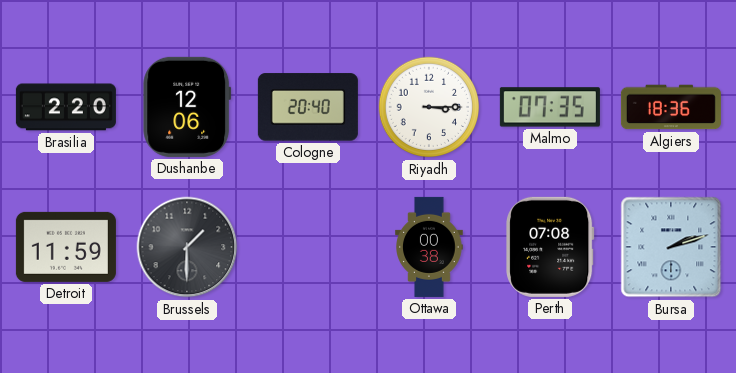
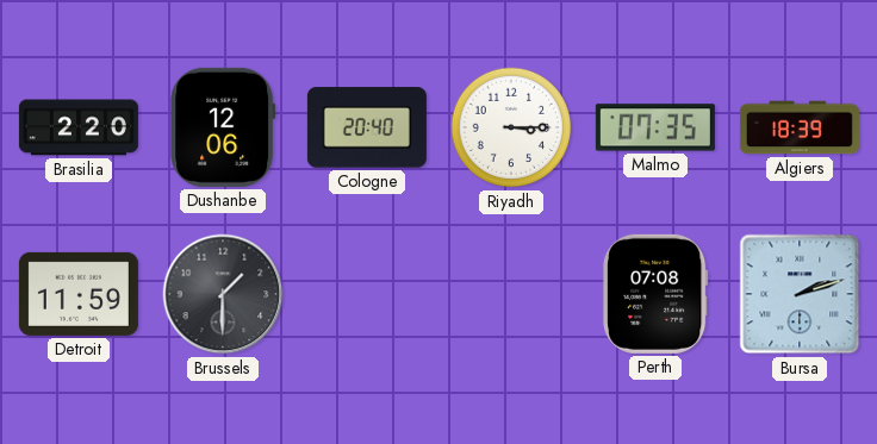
Algiers: 18:36 -> 18:39
Ottawa: 00:38 -> none
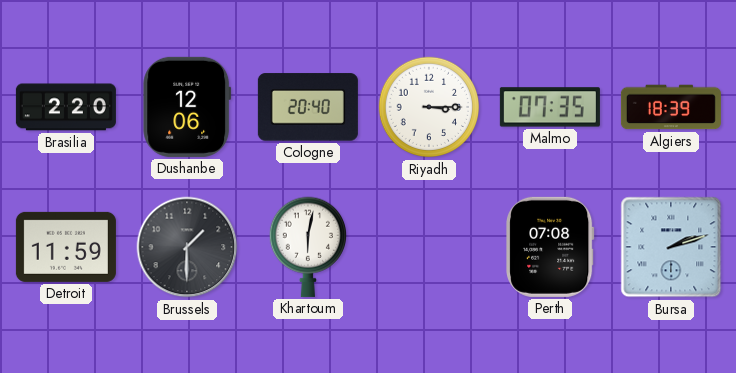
Khartoum: none -> 6:02
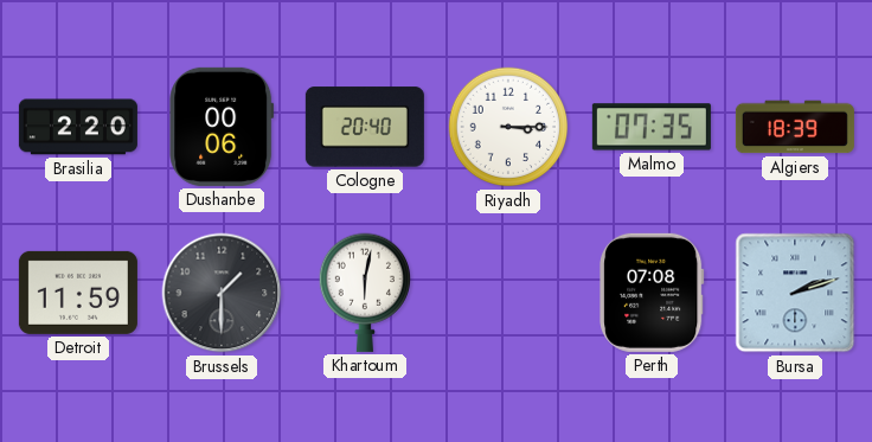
Dushanbe: 12:06 -> 00:06
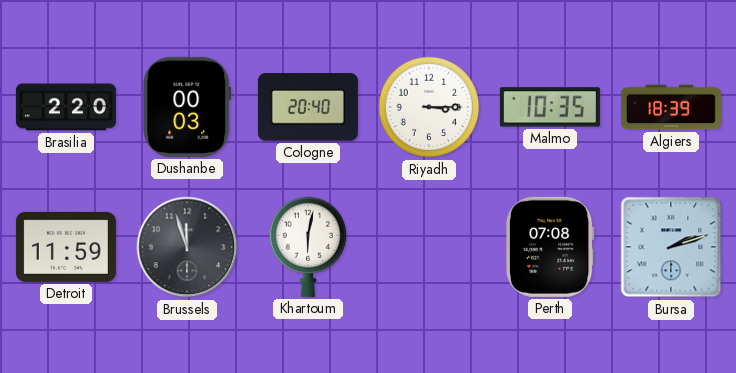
Dushanbe: 00:06 -> 00:03
Malmo: 07:35 -> 10:35
Brussels: 1:30 -> 11:57
